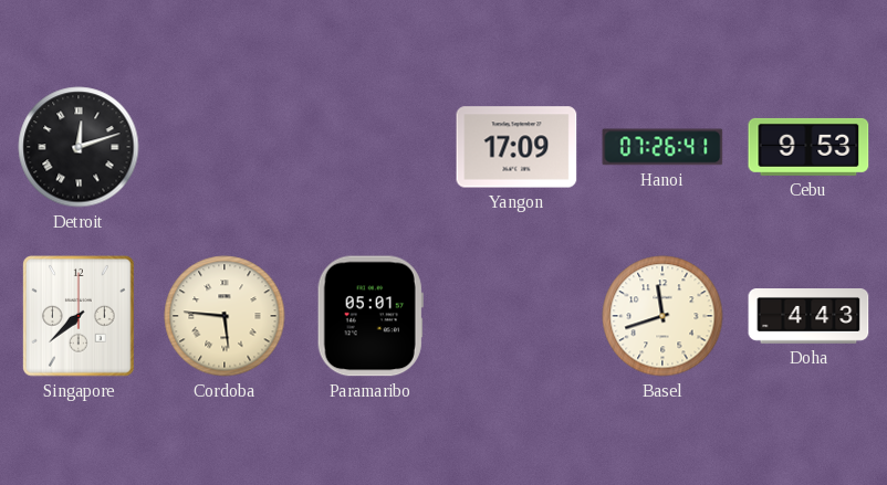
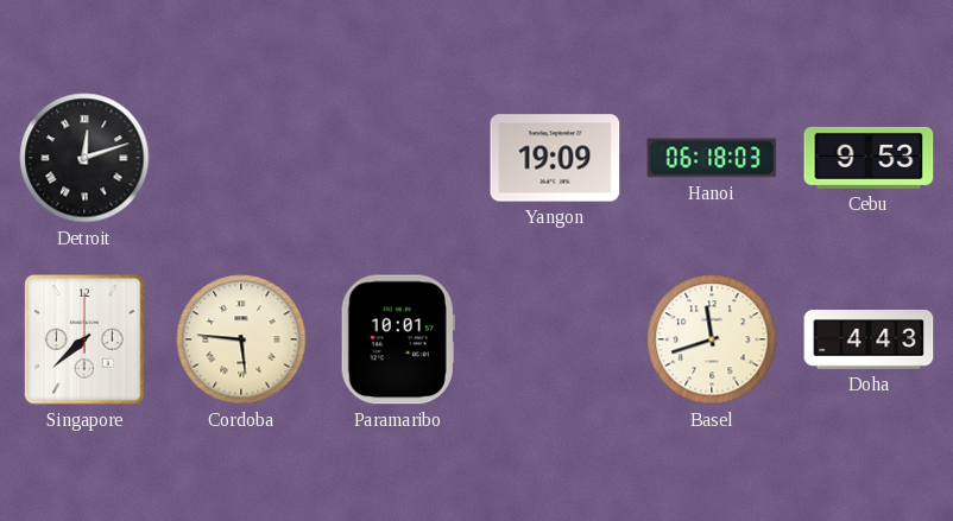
Yangon: 17:09 -> 19:09
Hanoi: 07:26 -> 06:18
Paramaribo: 05:01 -> 10:01
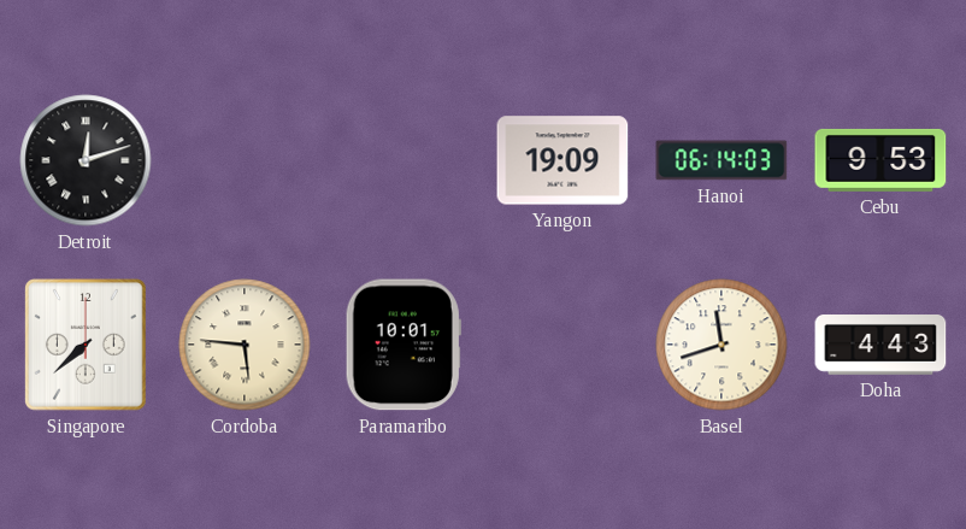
Hanoi: 06:18 -> 06:14
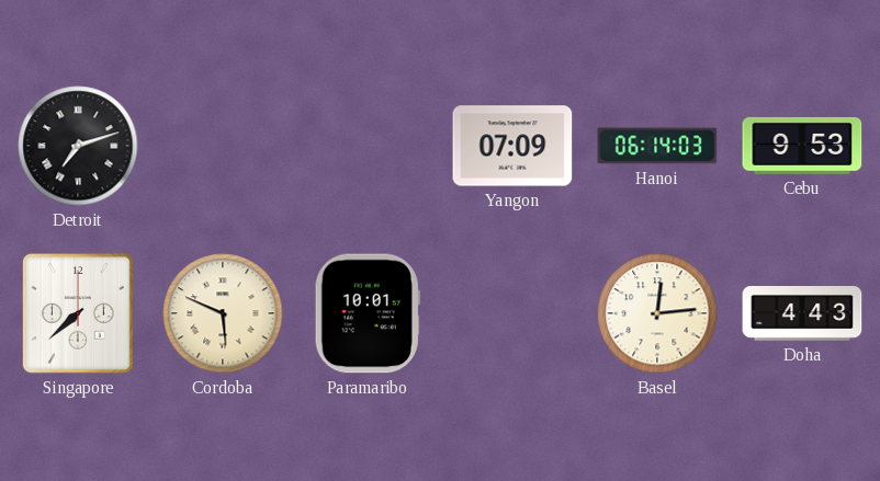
Detroit: 12:12 -> 7:12
Yangon: 19:09 -> 07:09
Cordoba: 5:46 -> 5:49
Basel: 11:42 -> 12:14
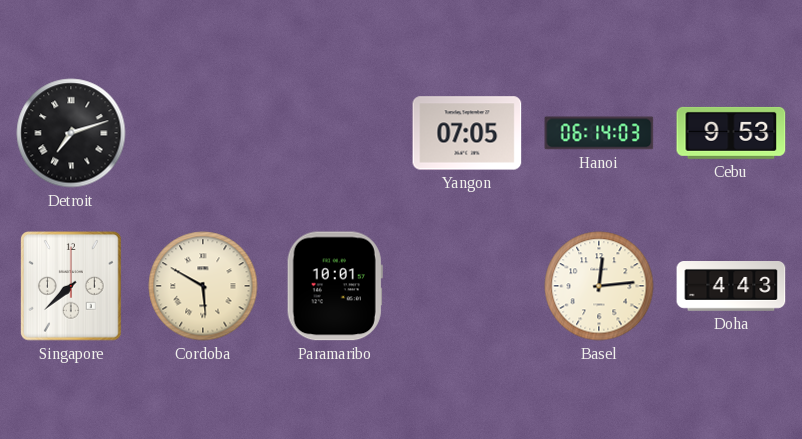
Yangon: 07:09 -> 07:05
Cordoba: 5:49 -> 5:50
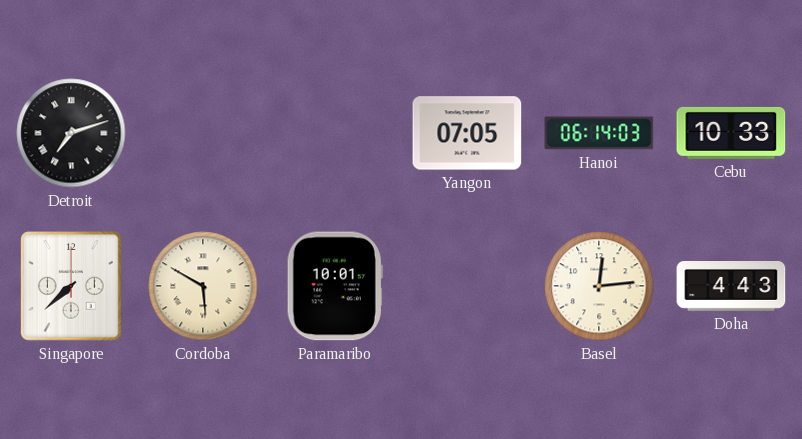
Cebu: 9:53 -> 10:33
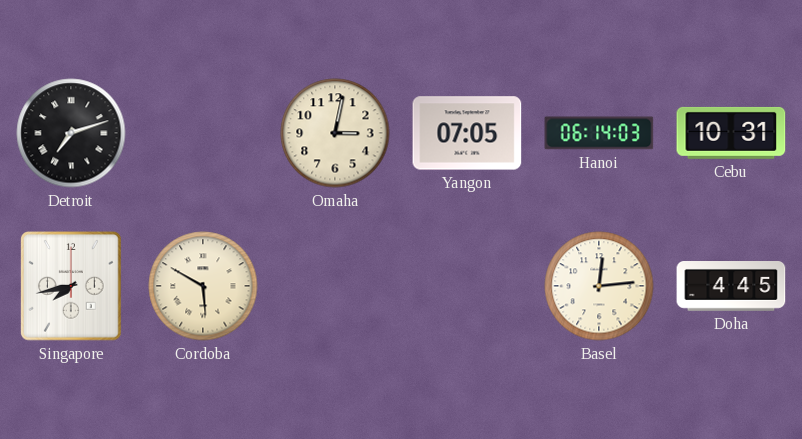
Omaha: none -> 3:02
Cebu: 10:33 -> 10:31
Singapore: 7:38 -> 7:43
Paramaribo: 10:01 -> none
Doha: 4:43 -> 4:45
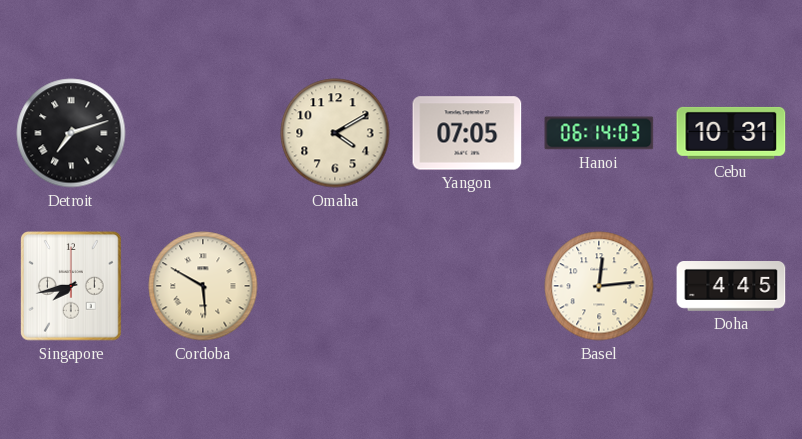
Omaha: 3:02 -> 4:10
